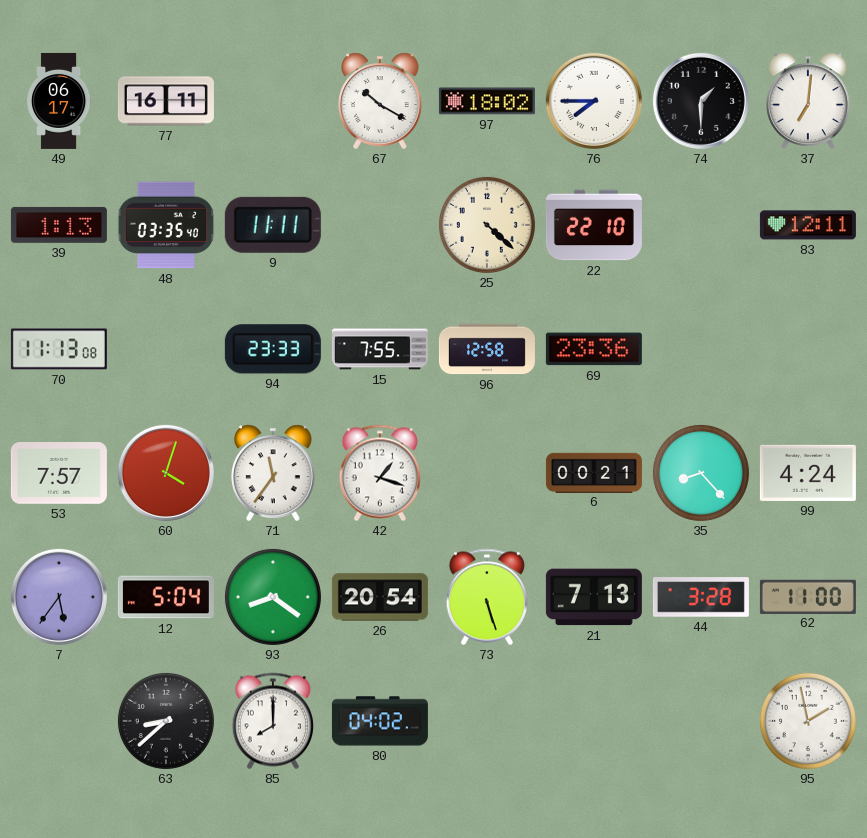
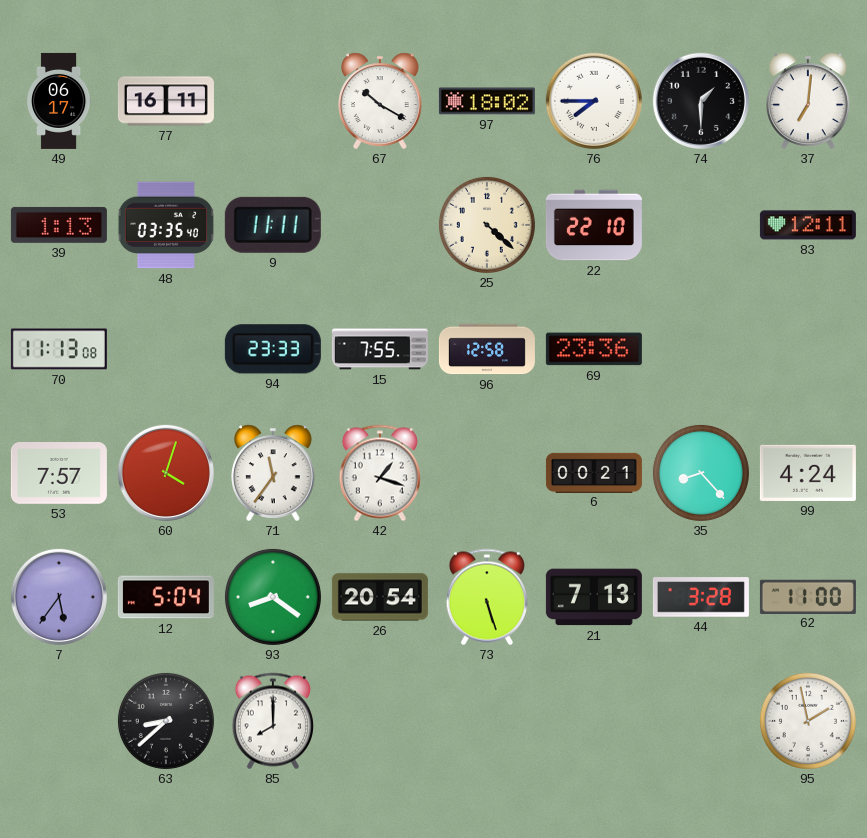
80: 04:02 -> none
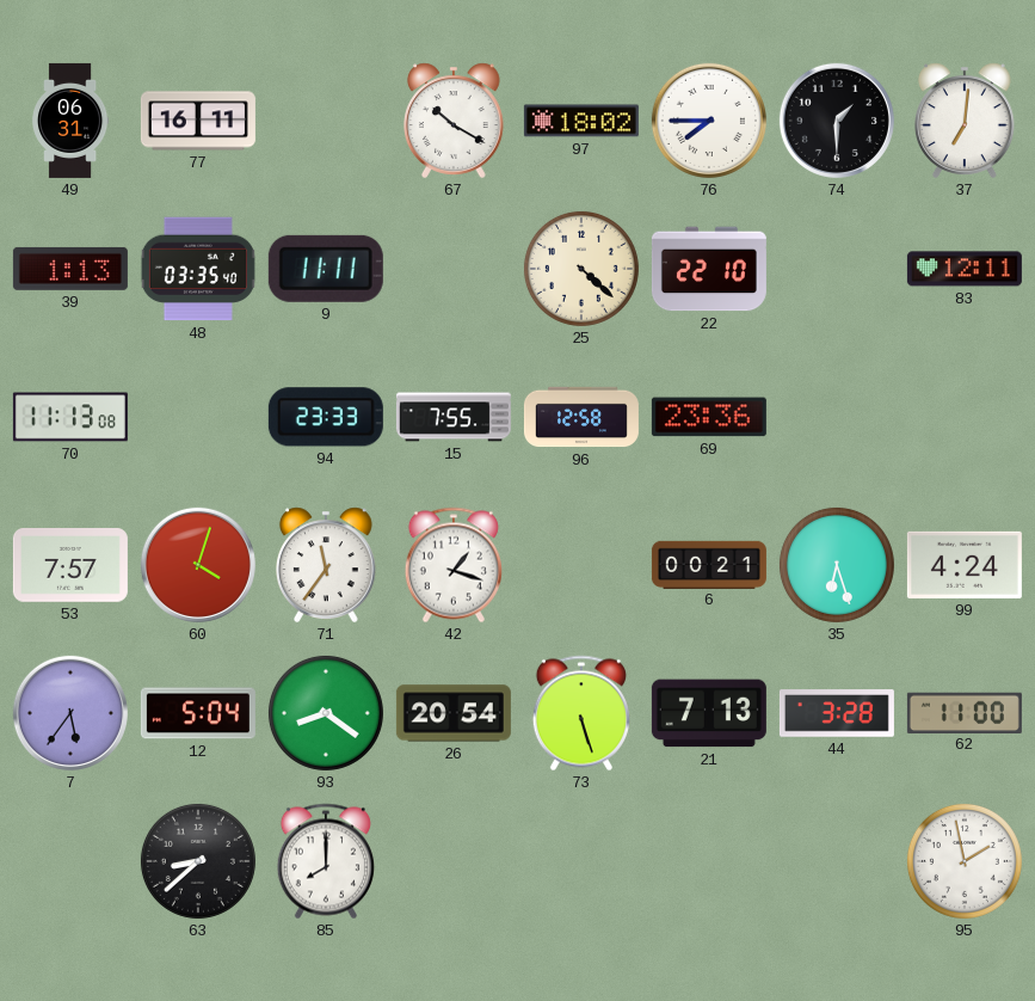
49: 06:17 -> 06:31
35: 8:23 -> 6:27
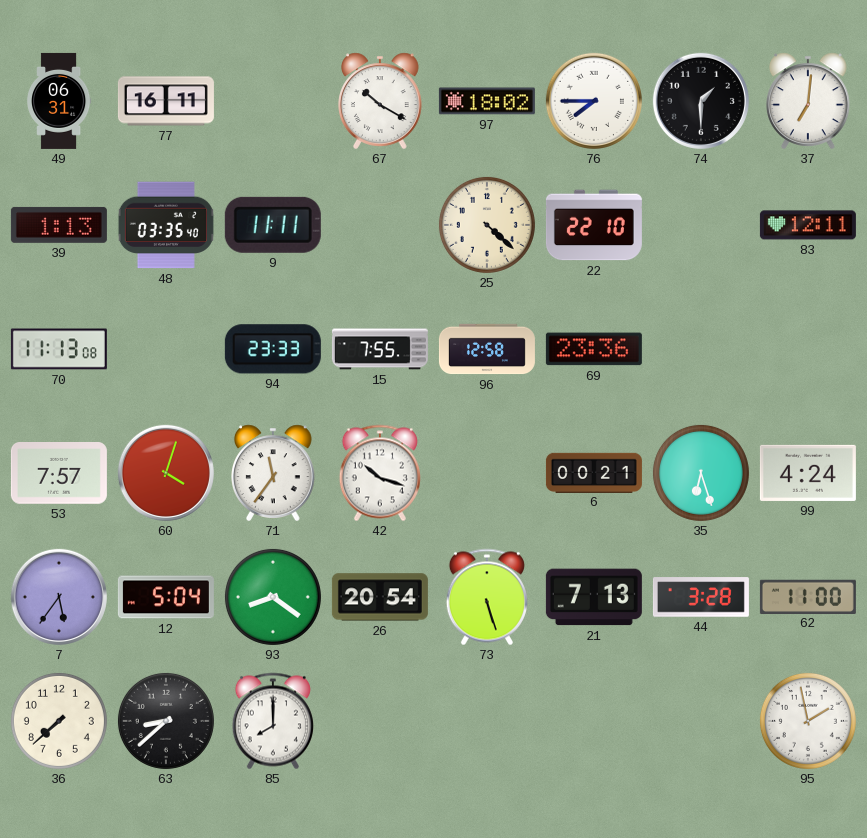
42: 1:18 -> 10:18
36: none -> 7:38
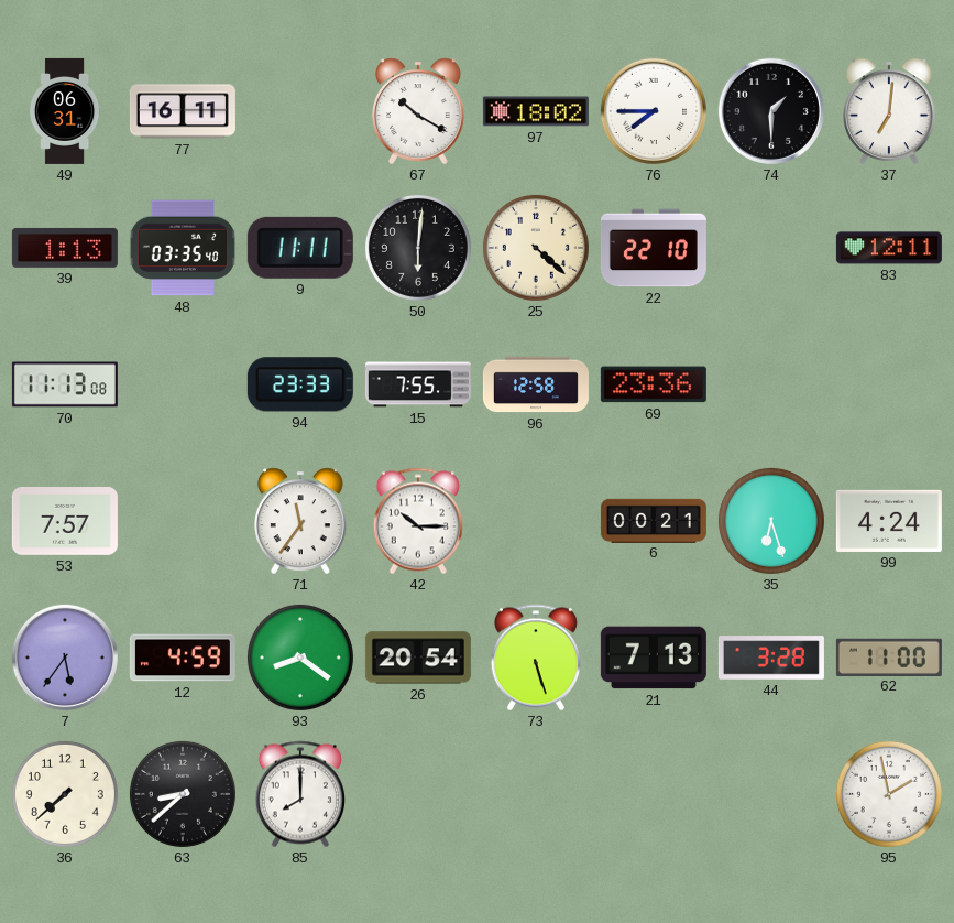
50: none -> 6:01
60: 4:03 -> none
42: 10:18 -> 10:15
12: 5:04 -> 4:59
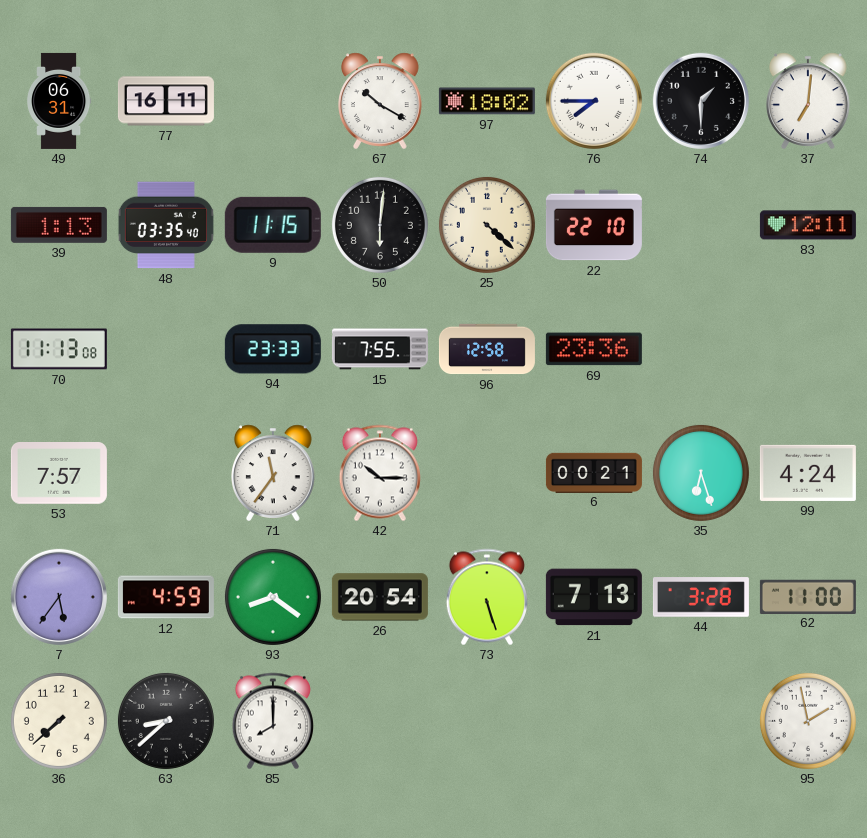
9: 11:11 -> 11:15
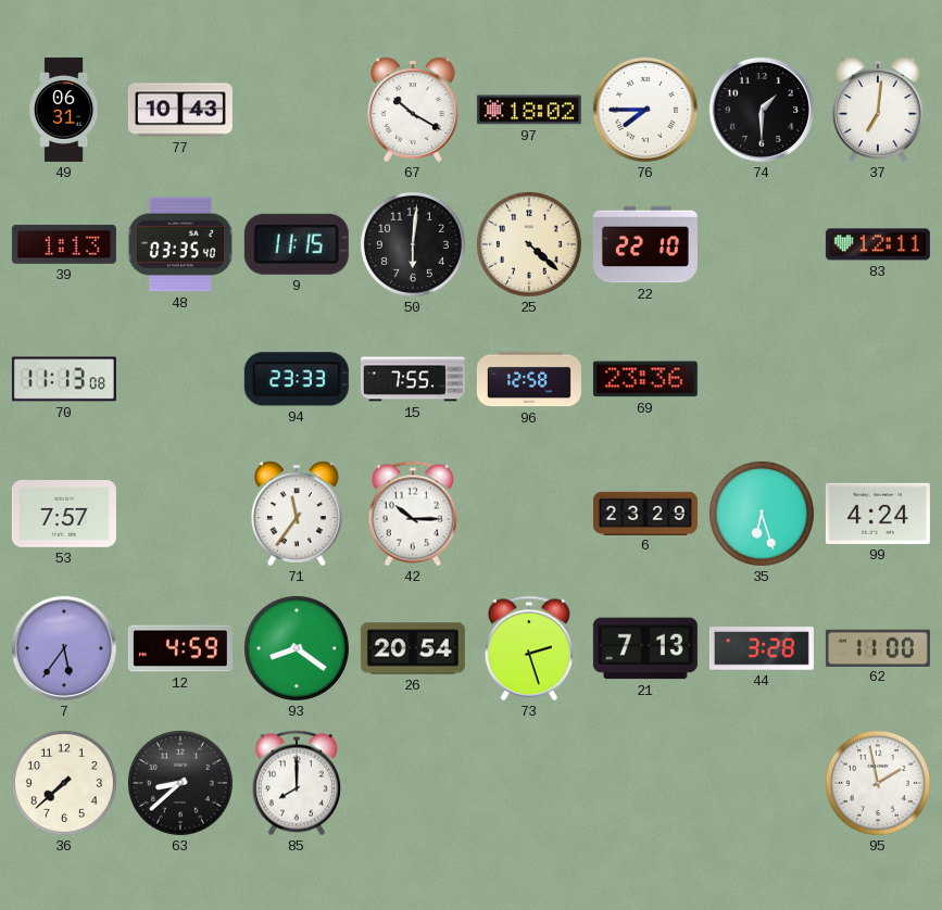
77: 16:11 -> 10:43
6: 00:21 -> 23:29
73: 5:27 -> 2:27
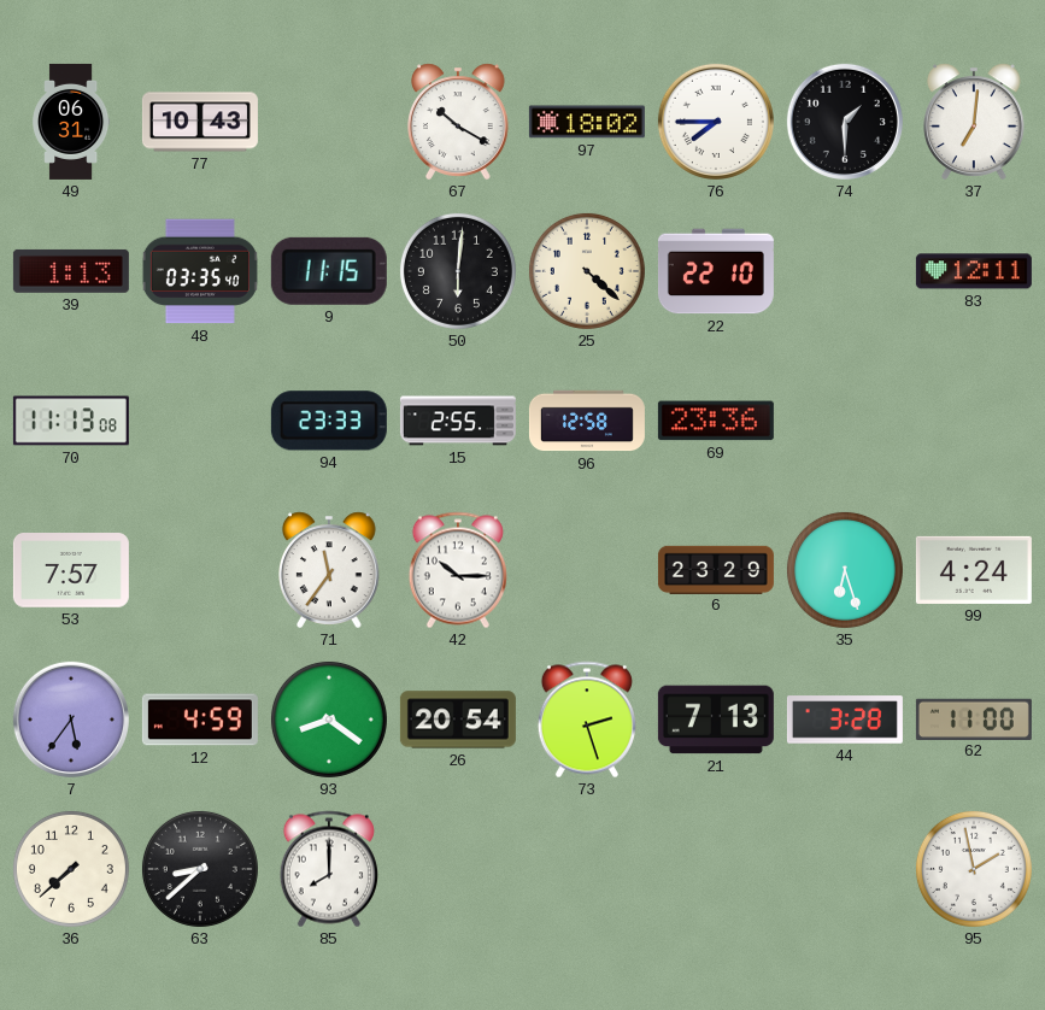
15: 7:55 -> 2:55
